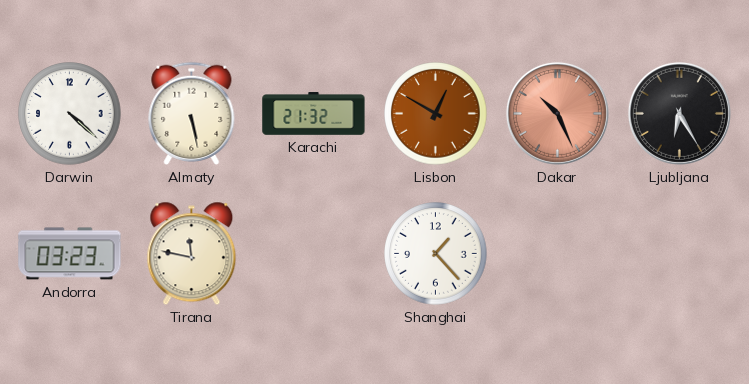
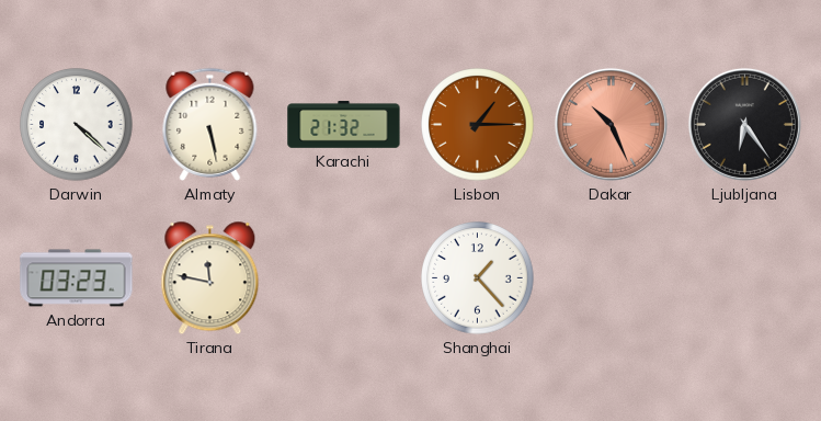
Lisbon: 12:50 -> 1:15
Ljubljana: 6:25 -> 6:24
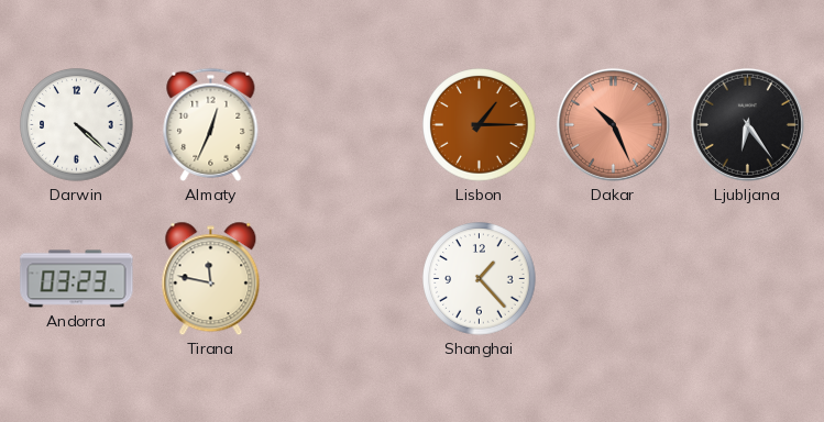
Almaty: 5:28 -> 12:34
Karachi: 21:32 -> none
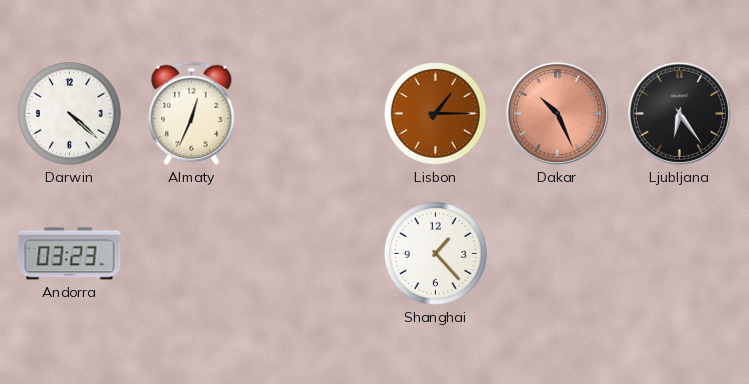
Tirana: 11:47 -> none
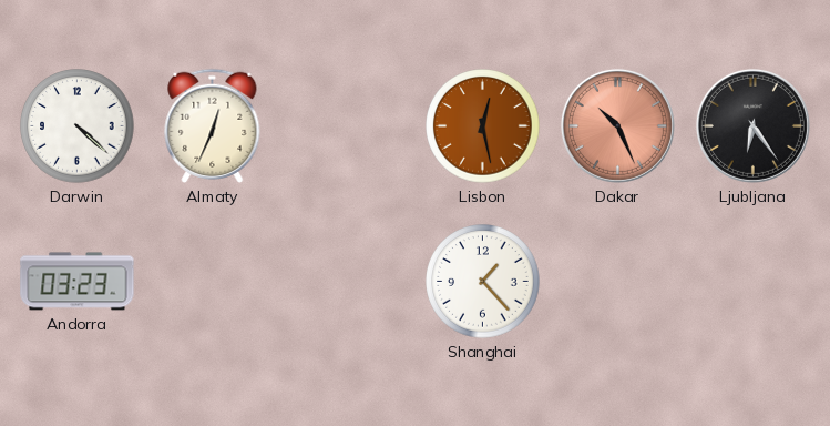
Lisbon: 1:15 -> 12:28
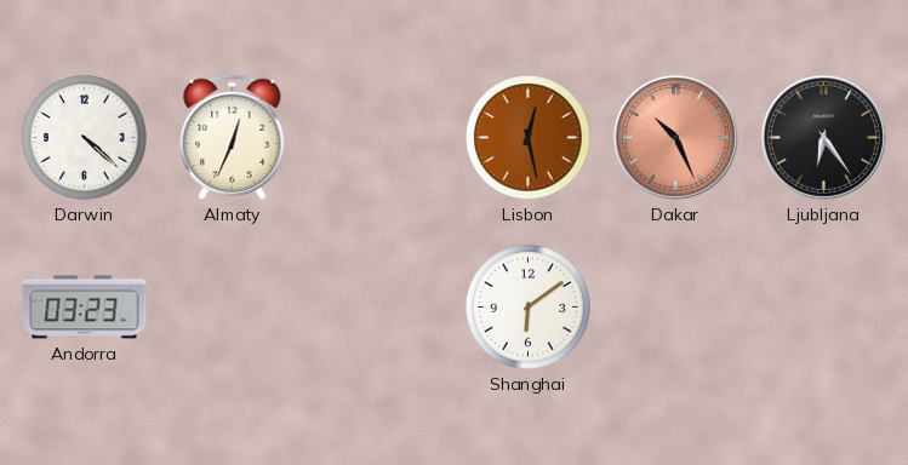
Shanghai: 1:23 -> 6:09
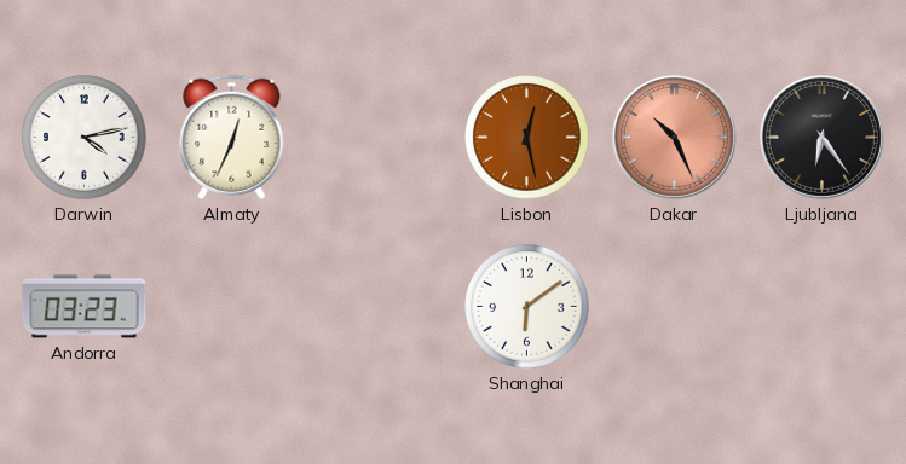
Darwin: 4:22 -> 4:13
